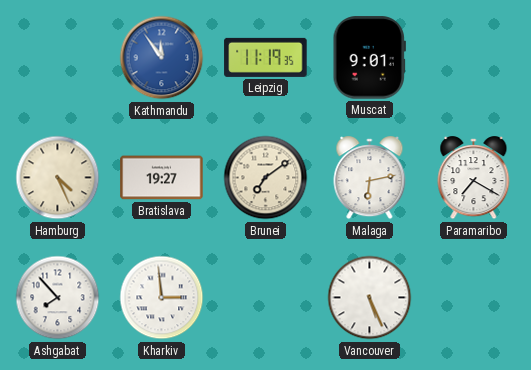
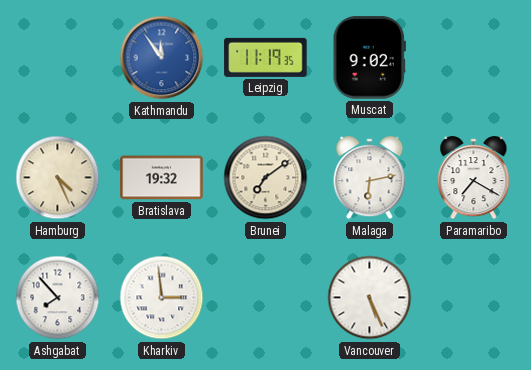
Muscat: 9:01 -> 9:02
Bratislava: 19:27 -> 19:32
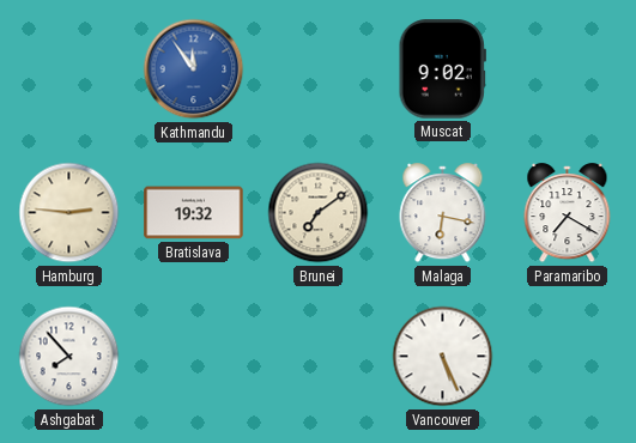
Leipzig: 11:19 -> none
Hamburg: 4:26 -> 2:46
Malaga: 6:13 -> 6:17
Kharkiv: 2:59 -> none
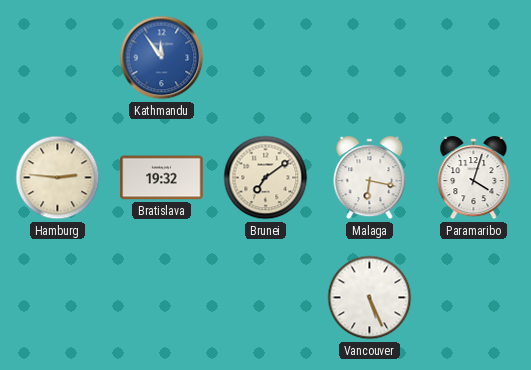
Muscat: 9:02 -> none
Paramaribo: 7:20 -> 4:03
Ashgabat: 7:53 -> none
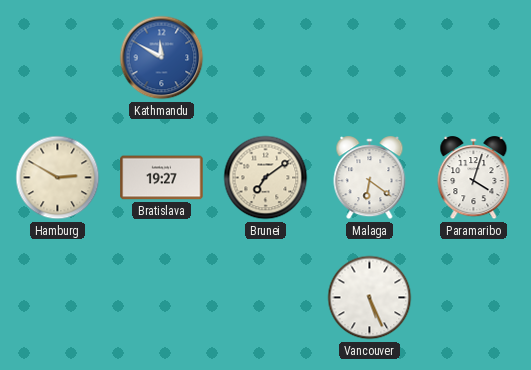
Kathmandu: 11:54 -> 11:50
Hamburg: 2:46 -> 2:50
Bratislava: 19:32 -> 19:27
Malaga: 6:17 -> 6:21
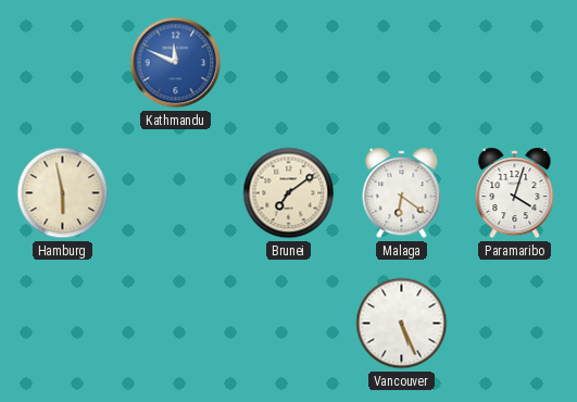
Kathmandu: 11:50 -> 11:49
Hamburg: 2:50 -> 5:58
Bratislava: 19:27 -> none
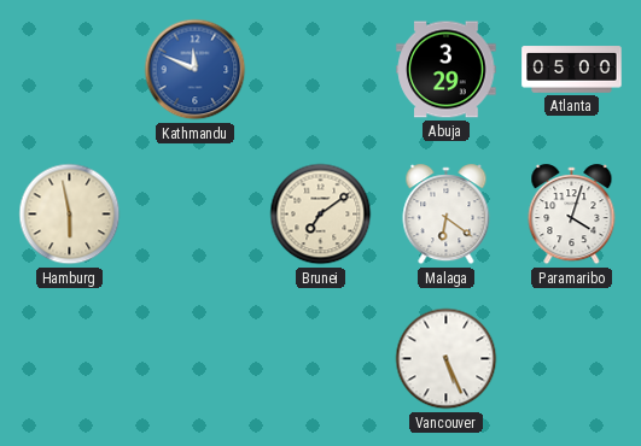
Abuja: none -> 3:29
Atlanta: none -> 05:00
